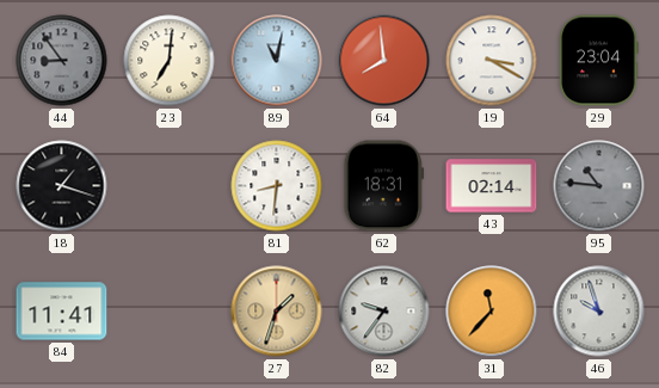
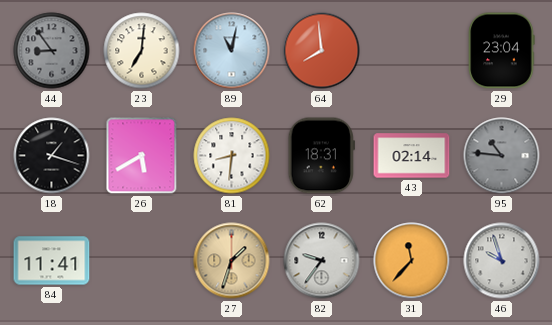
19: 3:20 -> none
26: none -> 5:40
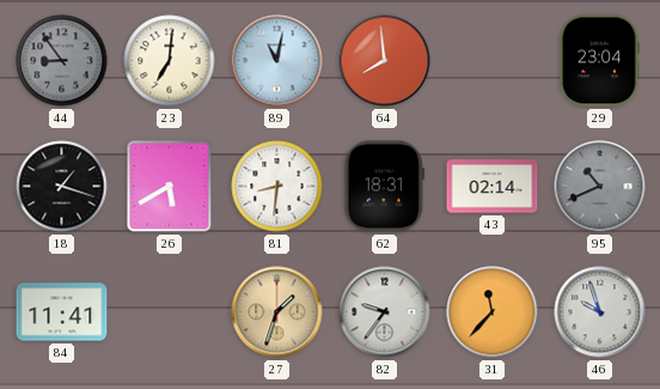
95: 10:46 -> 10:41
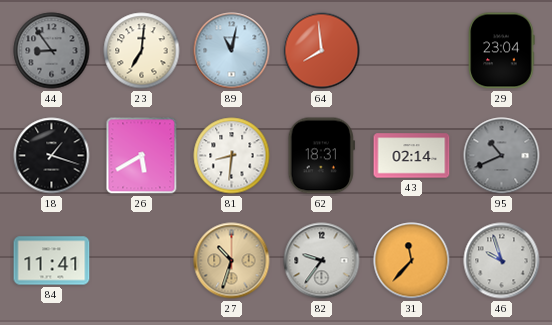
27: 1:33 -> 10:33
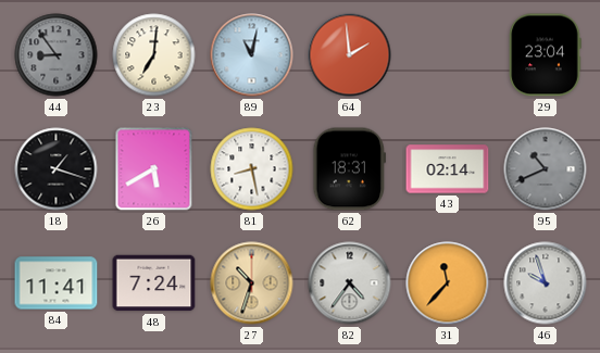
64: 7:59 -> 1:59
81: 8:31 -> 8:28
48: none -> 7:24
82: 9:36 -> 4:36
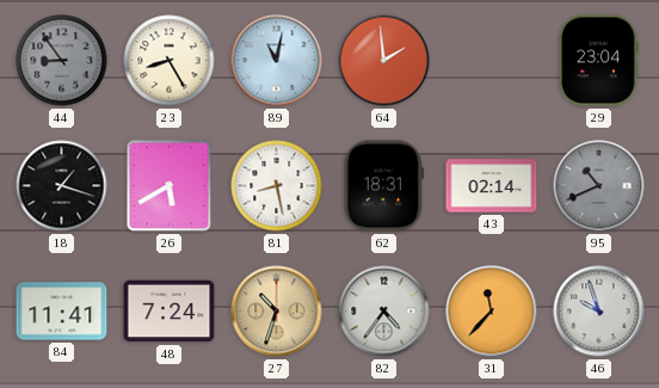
23: 7:01 -> 8:25
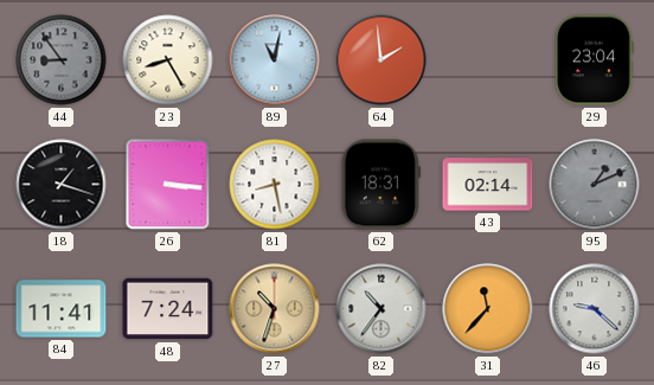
26: 5:40 -> 3:16
95: 10:41 -> 1:11
82: 4:36 -> 10:36
46: 9:57 -> 9:22
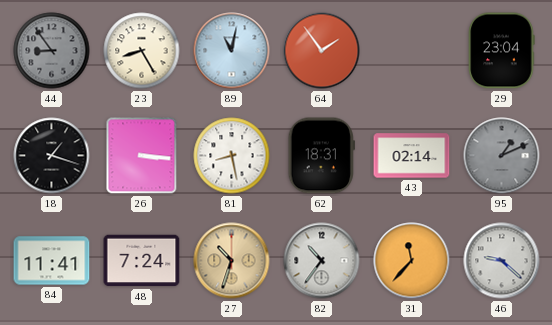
64: 1:59 -> 1:54
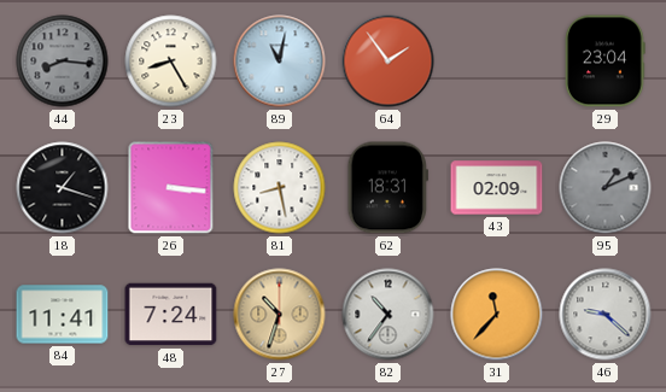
44: 8:54 -> 8:16
43: 02:14 -> 02:09
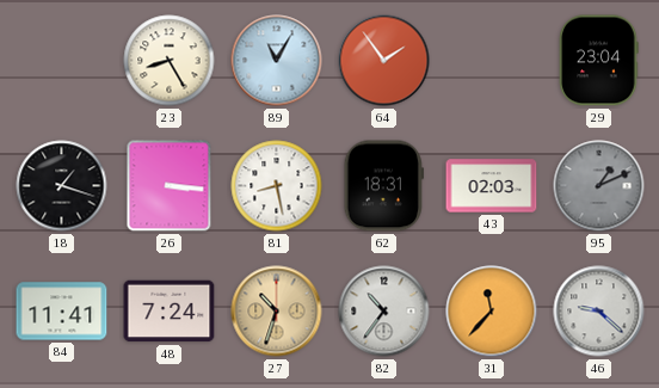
44: 8:16 -> none
89: 11:02 -> 11:05
43: 02:09 -> 02:03
